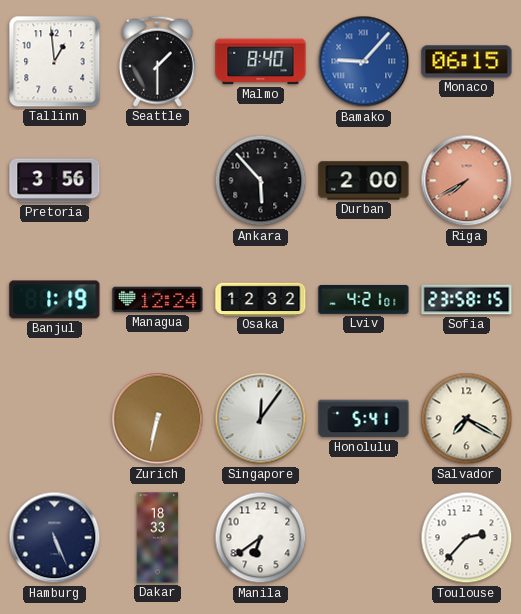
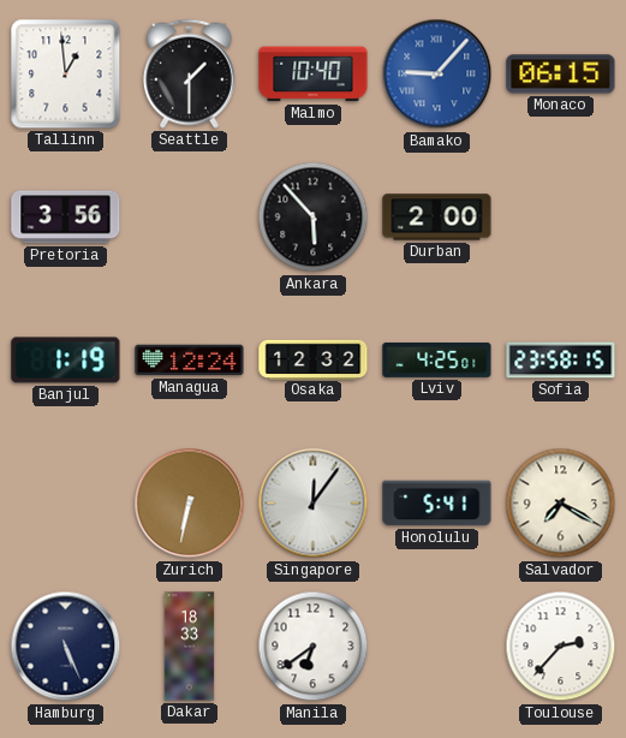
Malmo: 8:40 -> 10:40
Riga: 7:40 -> none
Lviv: 4:21 -> 4:25
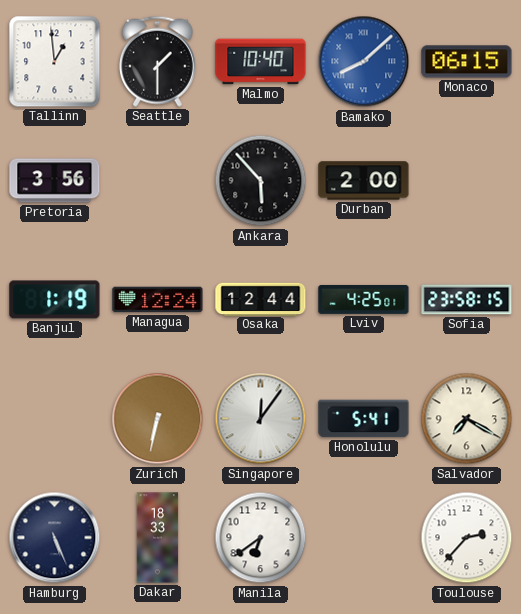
Bamako: 9:07 -> 8:08
Osaka: 12:32 -> 12:44
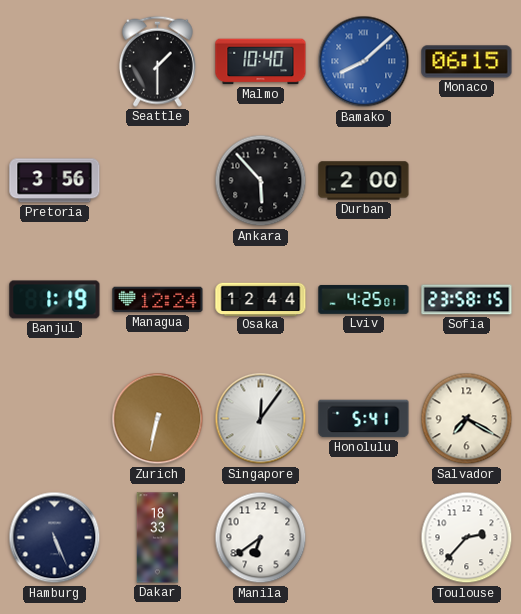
Tallinn: 12:59 -> none
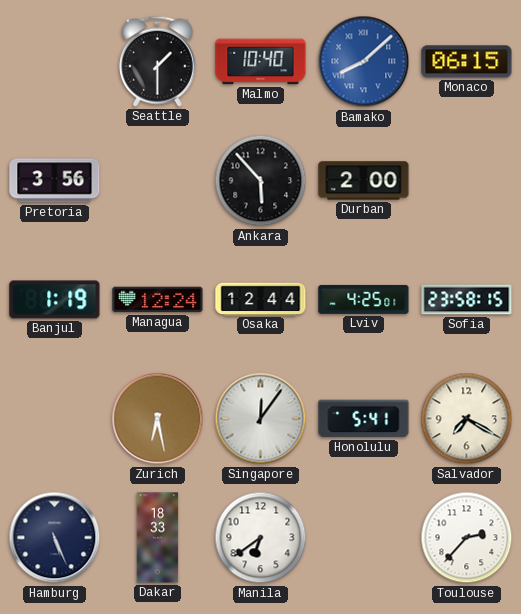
Zurich: 6:32 -> 6:28
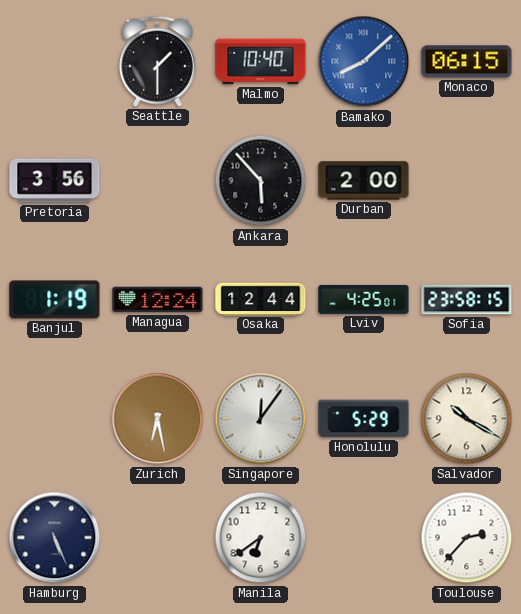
Honolulu: 5:41 -> 5:29
Salvador: 7:20 -> 10:20
Dakar: 18:33 -> none
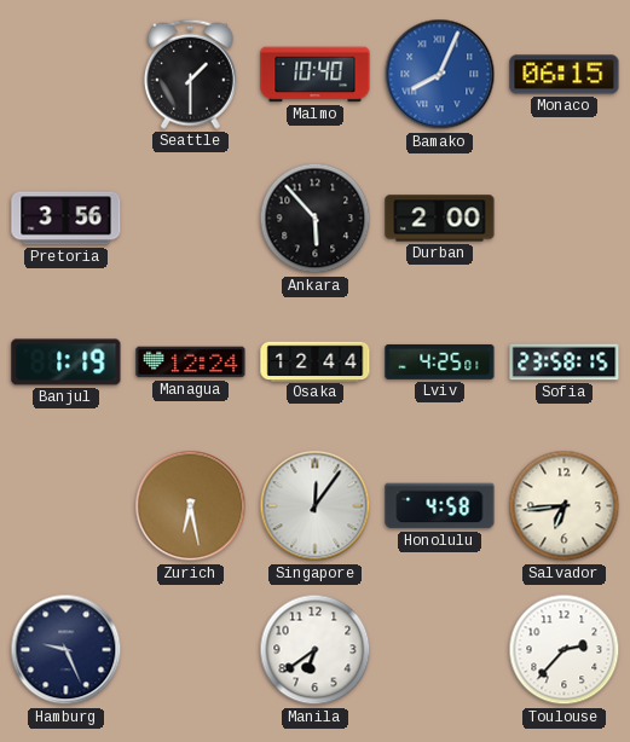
Bamako: 8:08 -> 8:04
Honolulu: 5:29 -> 4:58
Salvador: 10:20 -> 6:44
Hamburg: 5:26 -> 9:26
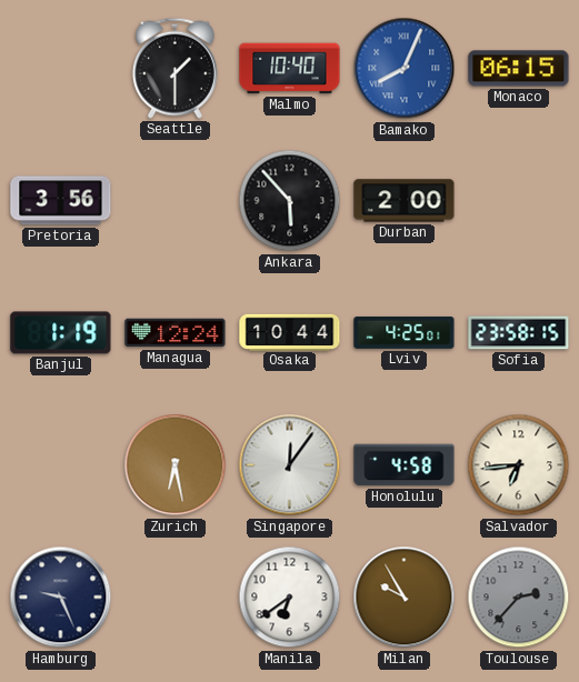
Osaka: 12:44 -> 10:44
Milan: none -> 9:55
Toulouse dial: white -> grey
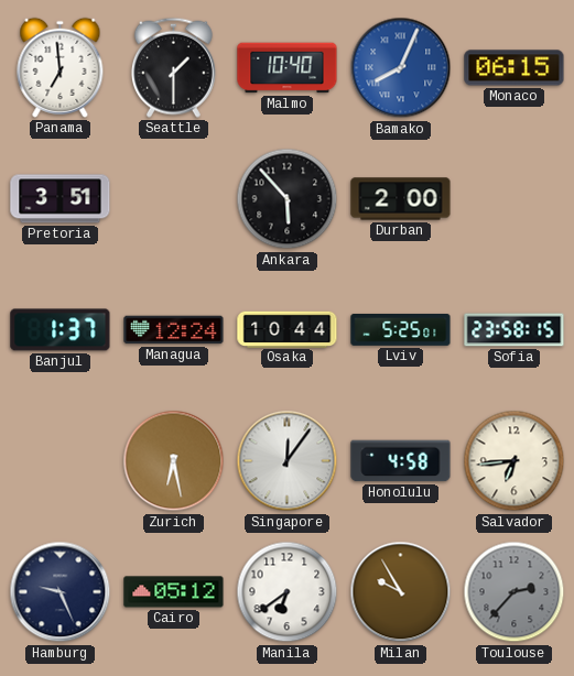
Panama: none -> 6:59
Pretoria: 3:56 -> 3:51
Banjul: 1:19 -> 1:37
Lviv: 4:25 -> 5:25
Cairo: none -> 05:12
